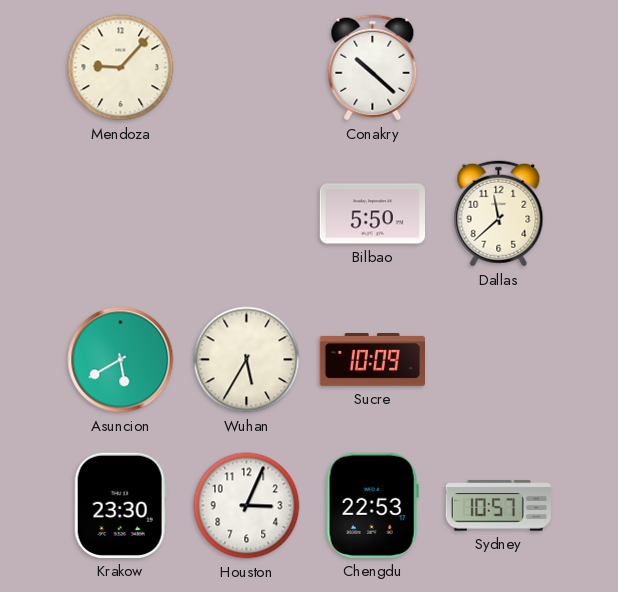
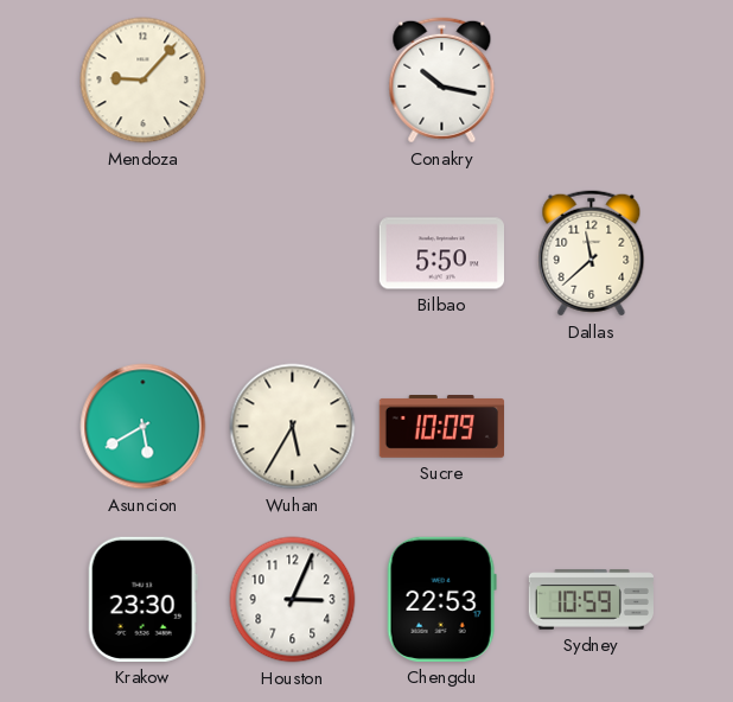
Conakry: 10:22 -> 10:17
Sydney: 10:57 -> 10:59
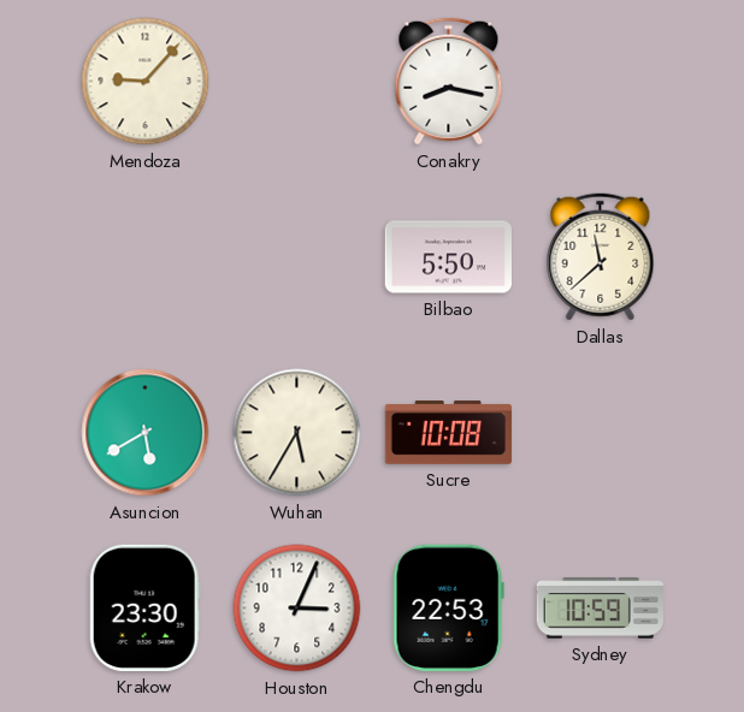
Conakry: 10:17 -> 8:17
Sucre: 10:09 -> 10:08
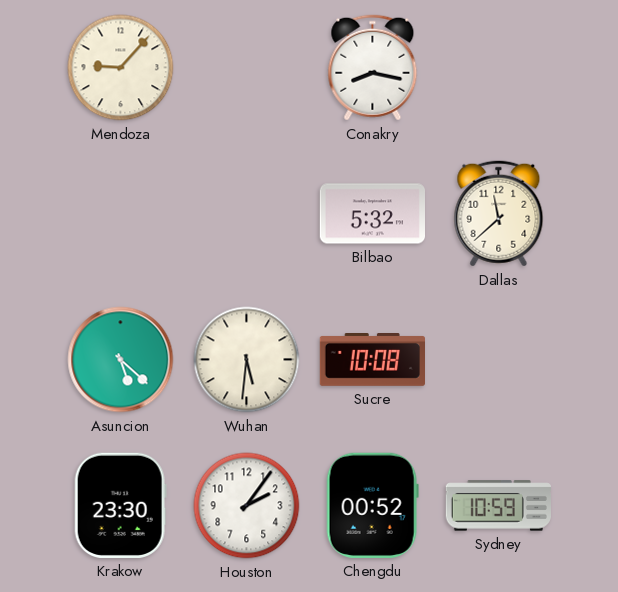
Bilbao: 5:50 -> 5:32
Asuncion: 5:40 -> 5:22
Wuhan: 5:35 -> 5:31
Houston: 3:04 -> 2:06
Chengdu: 22:53 -> 00:52
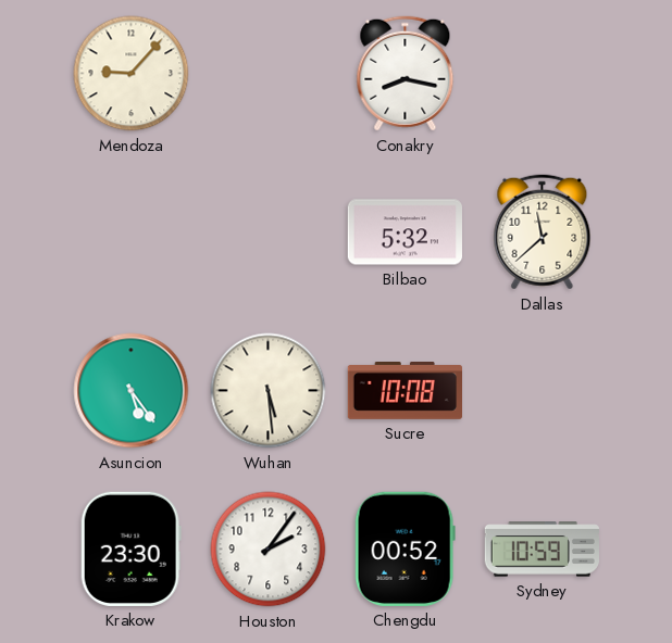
Asuncion: 5:22 -> 5:24
Wuhan: 5:31 -> 5:29
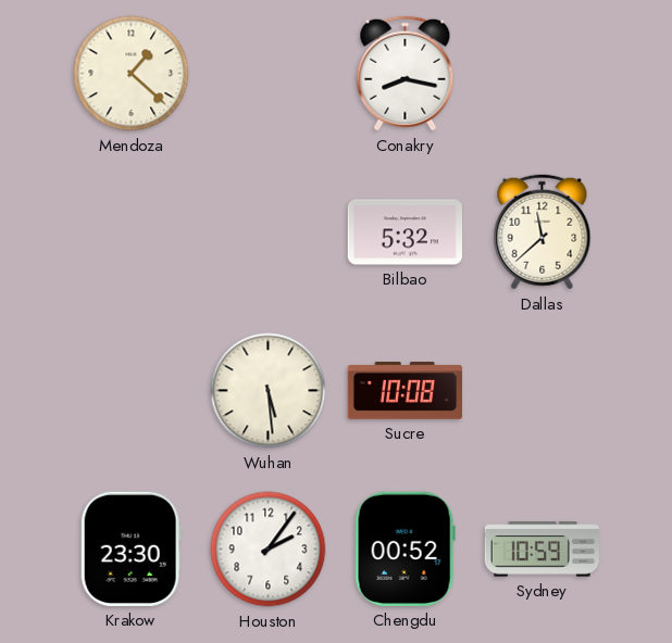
Mendoza: 9:07 -> 1:22
Asuncion: 5:24 -> none
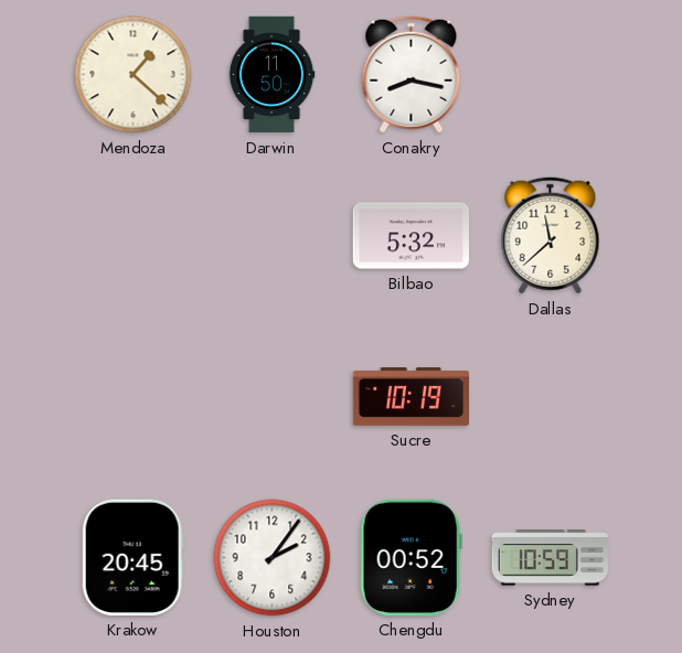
Darwin: none -> 11:50
Wuhan: 5:29 -> none
Sucre: 10:08 -> 10:19
Krakow: 23:30 -> 20:45
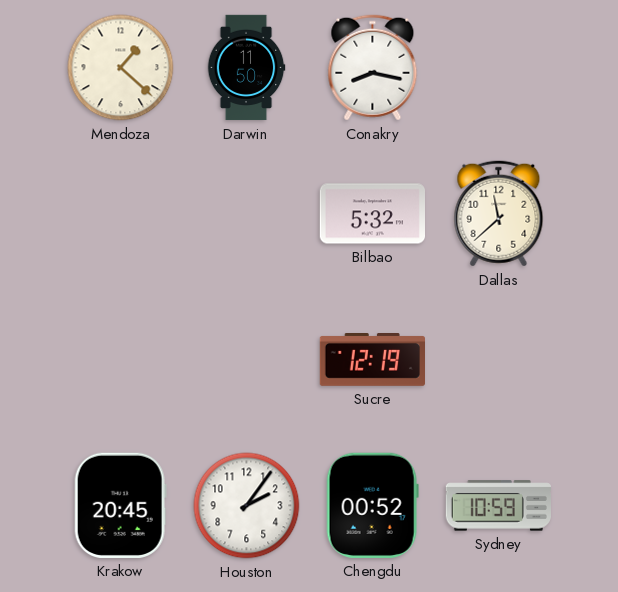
Sucre: 10:19 -> 12:19
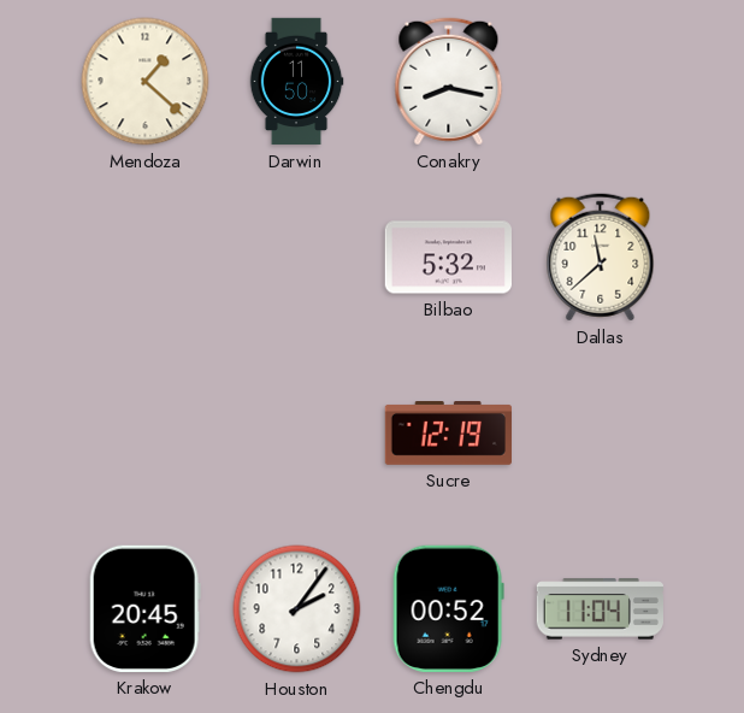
Sydney: 10:59 -> 11:04
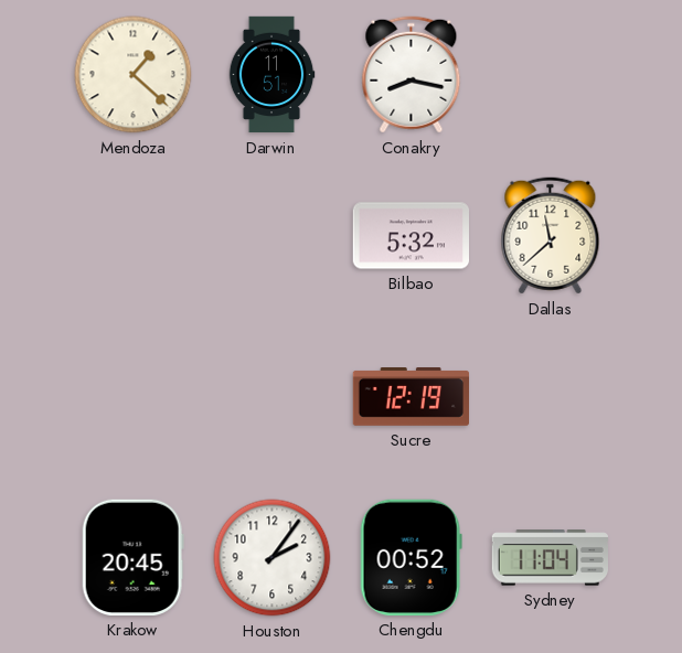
Darwin: 11:50 -> 11:51
